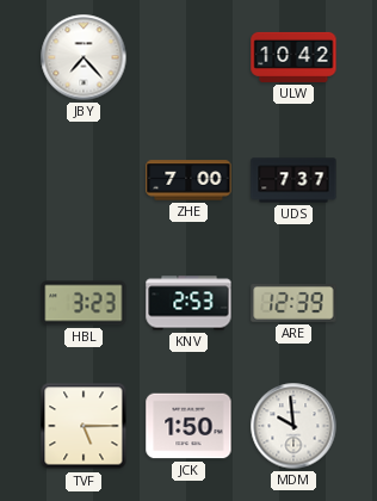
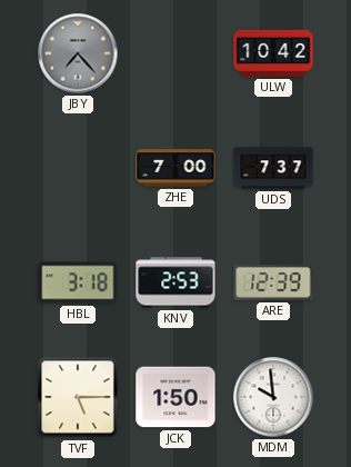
JBY dial: white -> grey
HBL: 3:23 -> 3:18
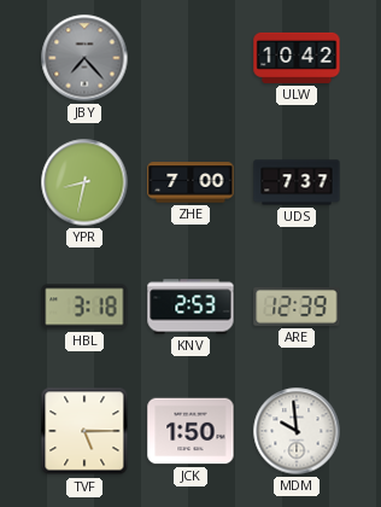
YPR: none -> 8:32
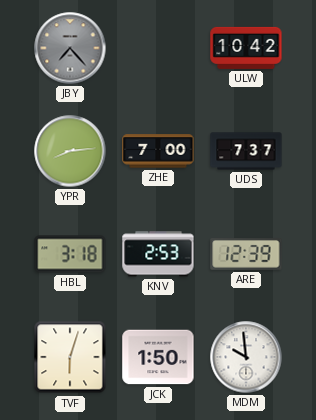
YPR: 8:32 -> 8:14
TVF: 5:15 -> 6:03
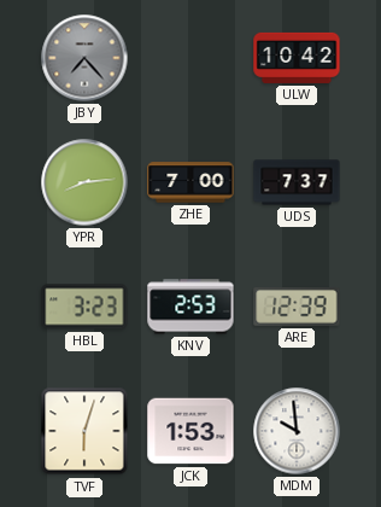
HBL: 3:18 -> 3:23
JCK: 1:50 -> 1:53
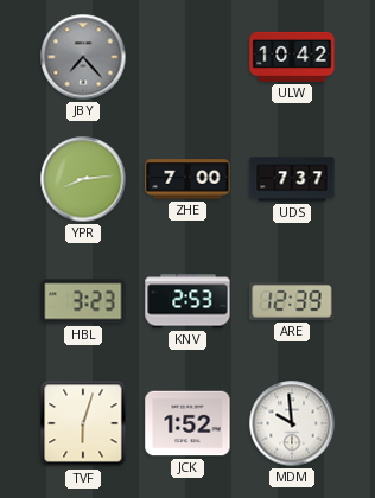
JCK: 1:53 -> 1:52
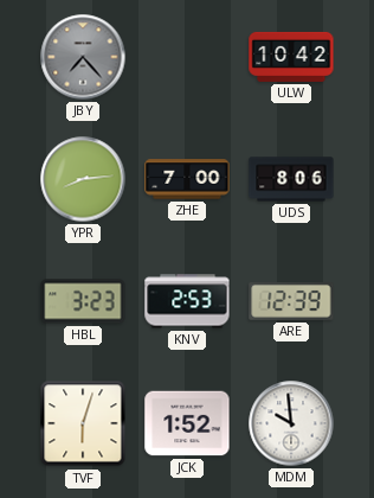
UDS: 7:37 -> 8:06
